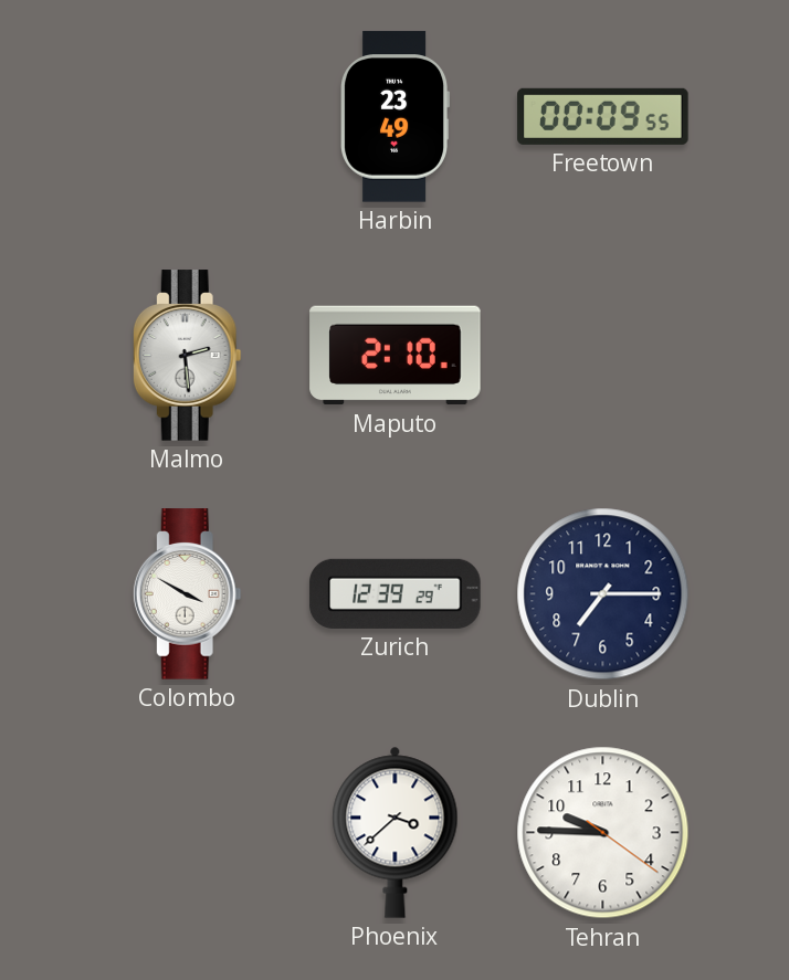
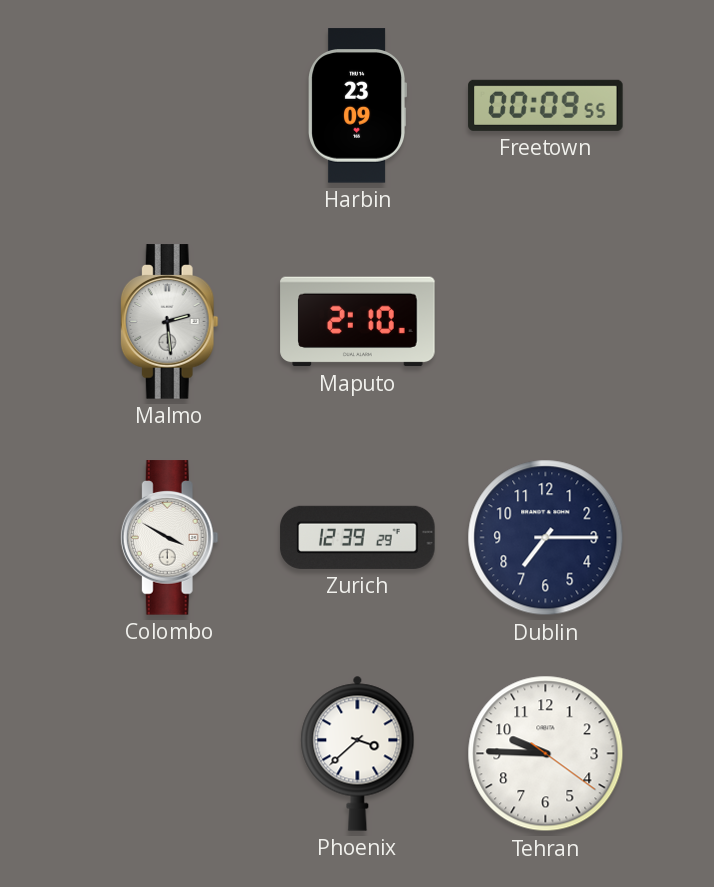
Harbin: 23:49 -> 23:09
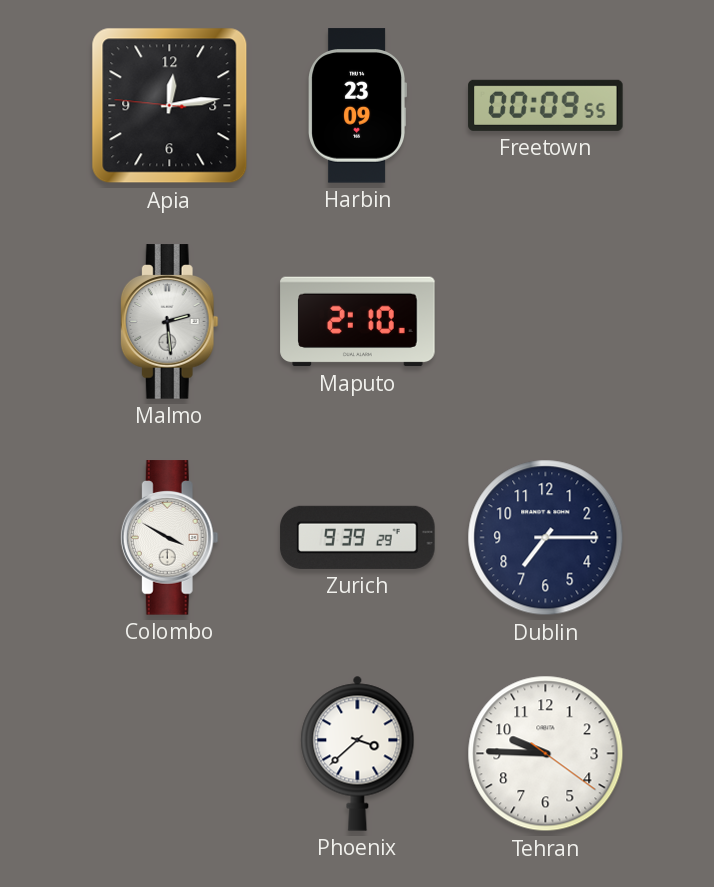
Apia: none -> 12:13
Zurich: 12:39 -> 9:39
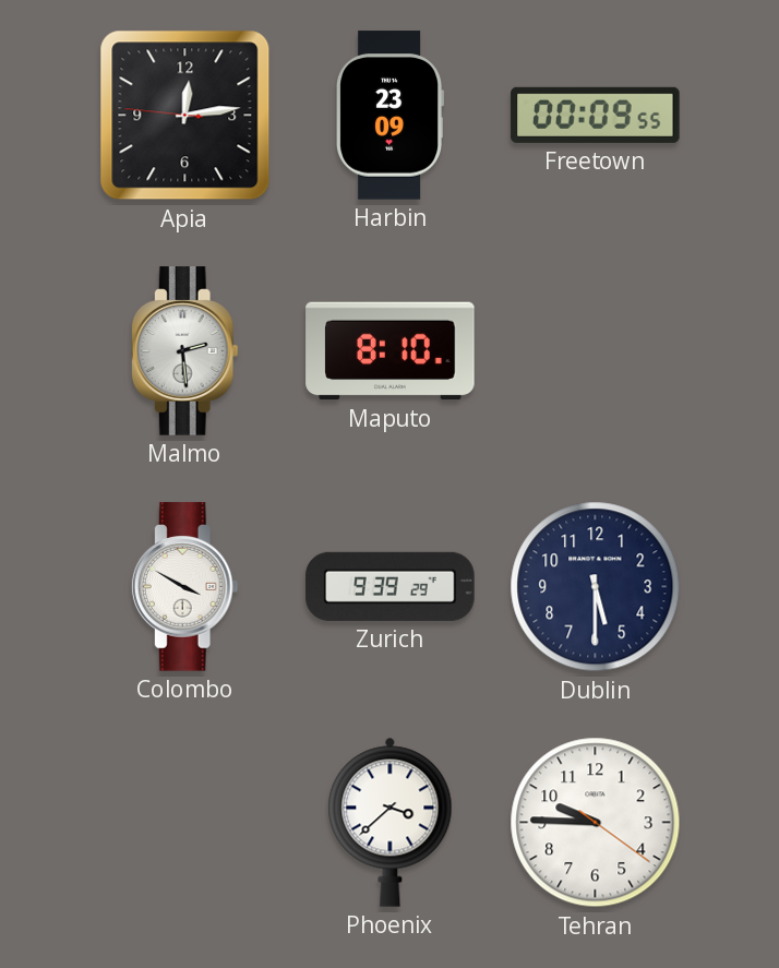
Maputo: 2:10 -> 8:10
Dublin: 7:15 -> 5:30
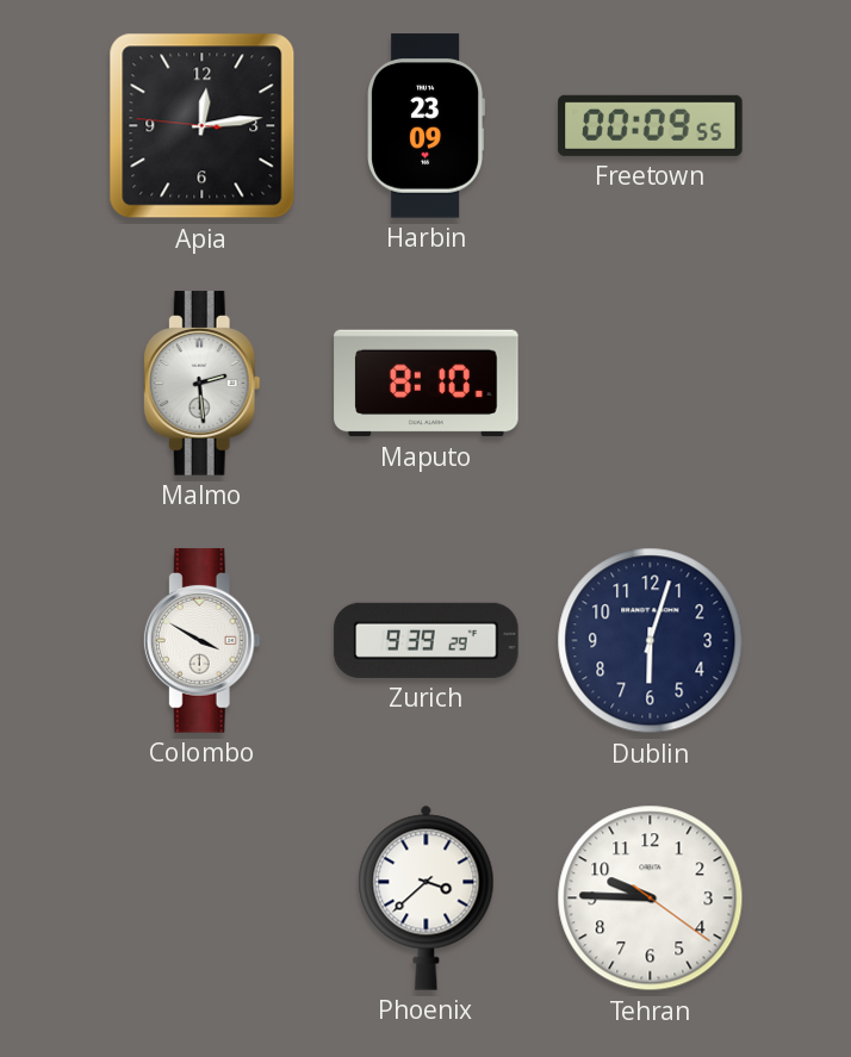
Dublin: 5:30 -> 6:03
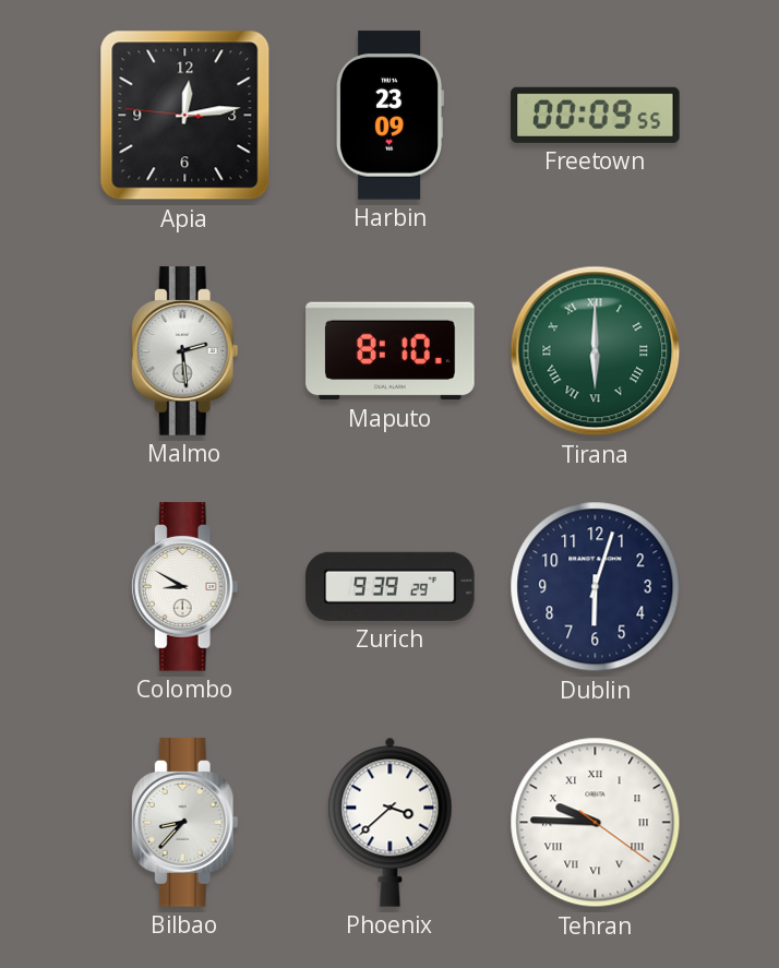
Tirana: none -> 6:00
Colombo: 3:50 -> 8:50
Bilbao: none -> 8:37
Tehran numerals: Arabic -> Roman
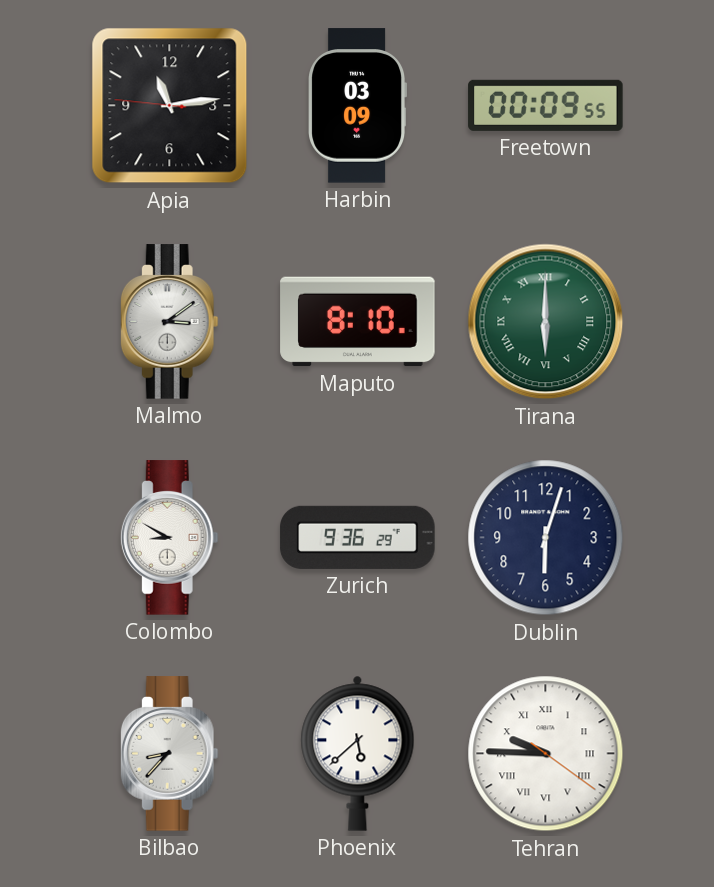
Apia: 12:13 -> 11:13
Harbin: 23:09 -> 03:09
Malmo: 2:29 -> 3:09
Zurich: 9:39 -> 9:36
Phoenix: 3:38 -> 5:38
